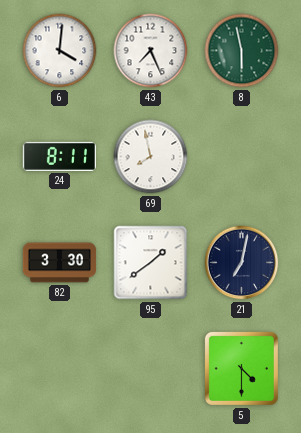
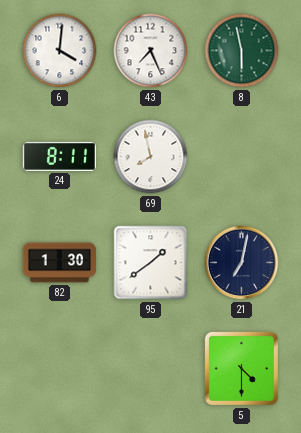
82: 3:30 -> 1:30
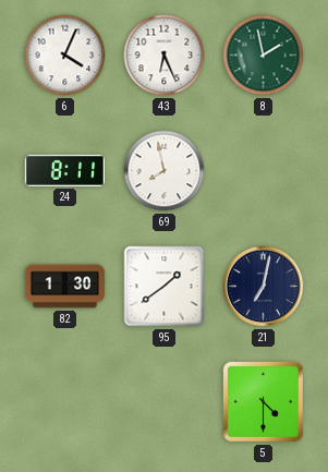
6: 4:01 -> 4:04
43: 7:26 -> 6:26
8: 5:58 -> 1:58
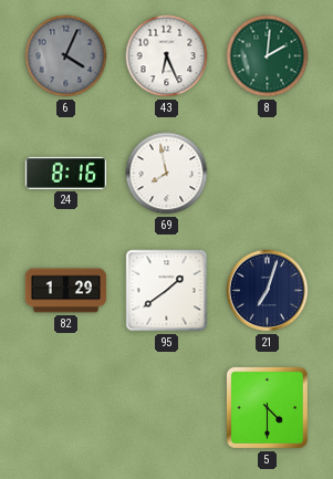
6 dial: white -> grey
8: 1:58 -> 2:01
24: 8:11 -> 8:16
82: 1:30 -> 1:29
21: 7:02 -> 7:03
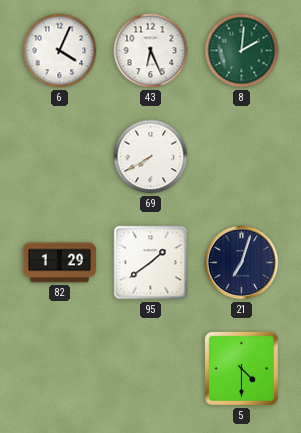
6 dial: grey -> white
24: 8:16 -> none
69: 7:58 -> 7:40
